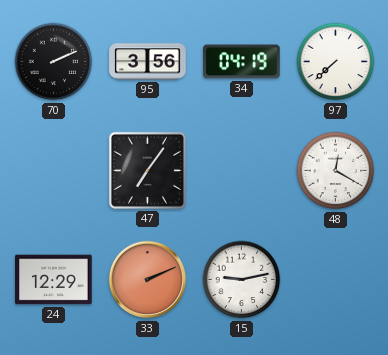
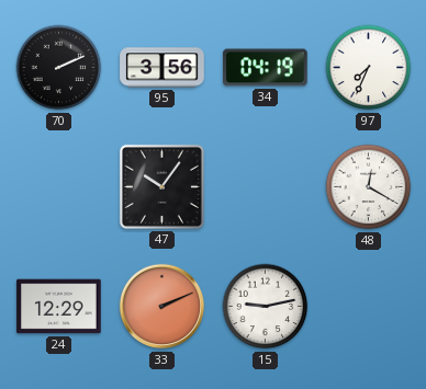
97: 7:38 -> 7:34
47: 7:06 -> 10:06
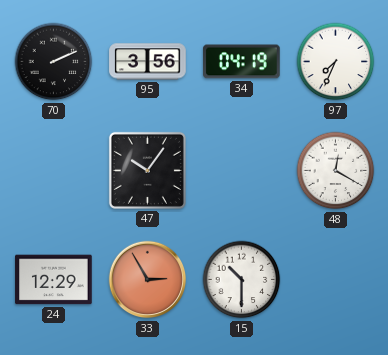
33: 2:11 -> 2:55
15: 9:13 -> 10:30
